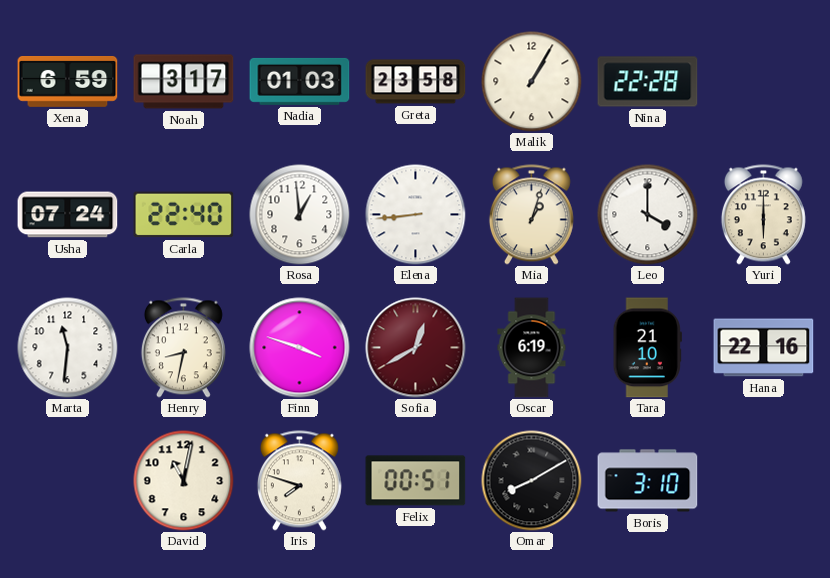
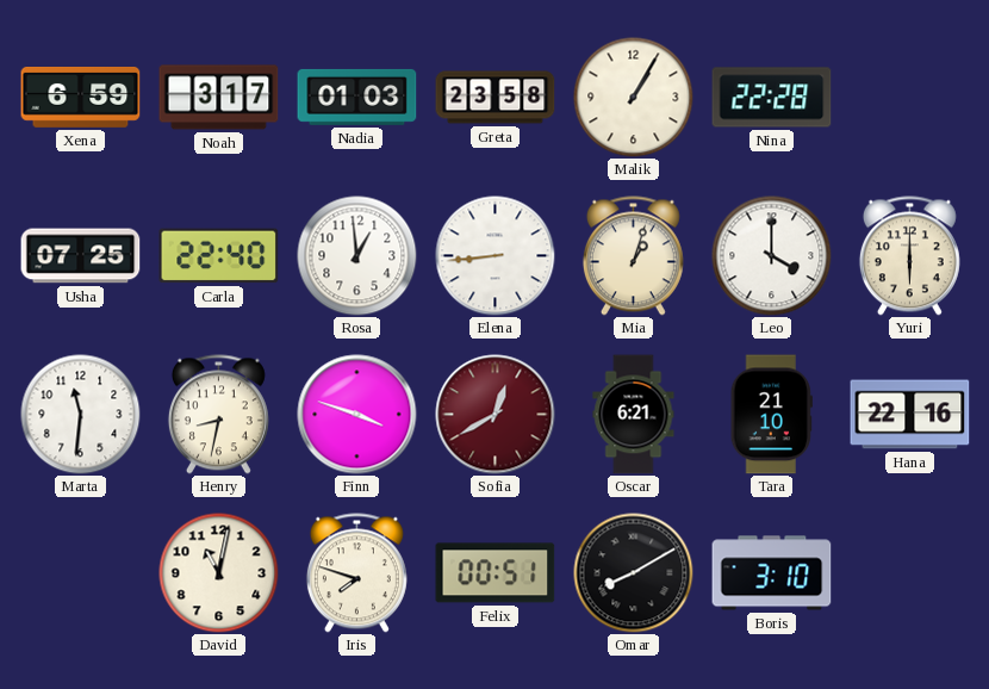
Usha: 07:24 -> 07:25
Oscar: 6:19 -> 6:21
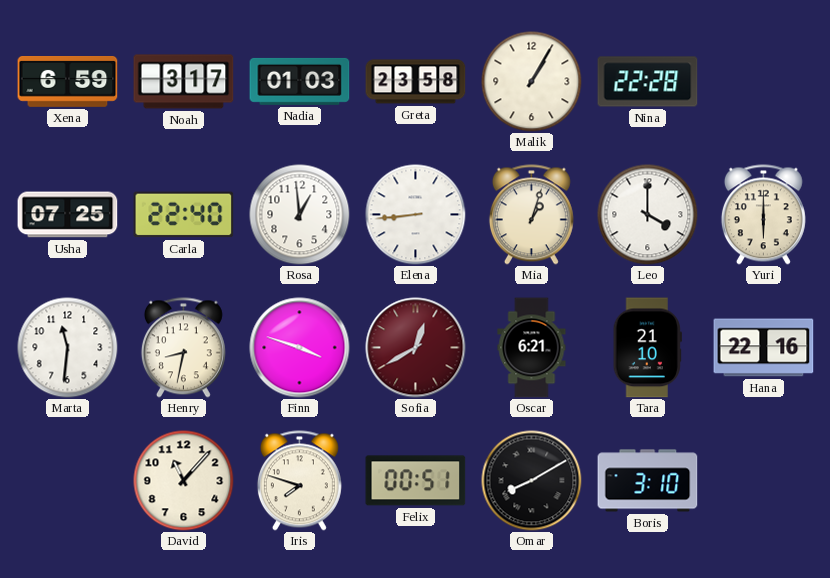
David: 11:02 -> 11:07
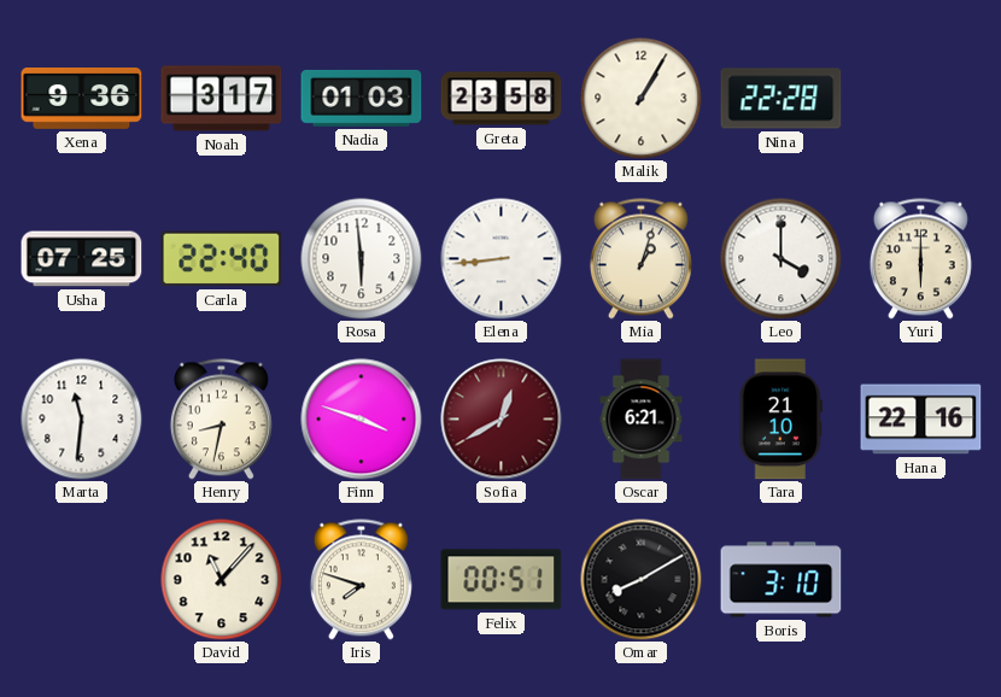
Xena: 6:59 -> 9:36
Rosa: 12:59 -> 5:59
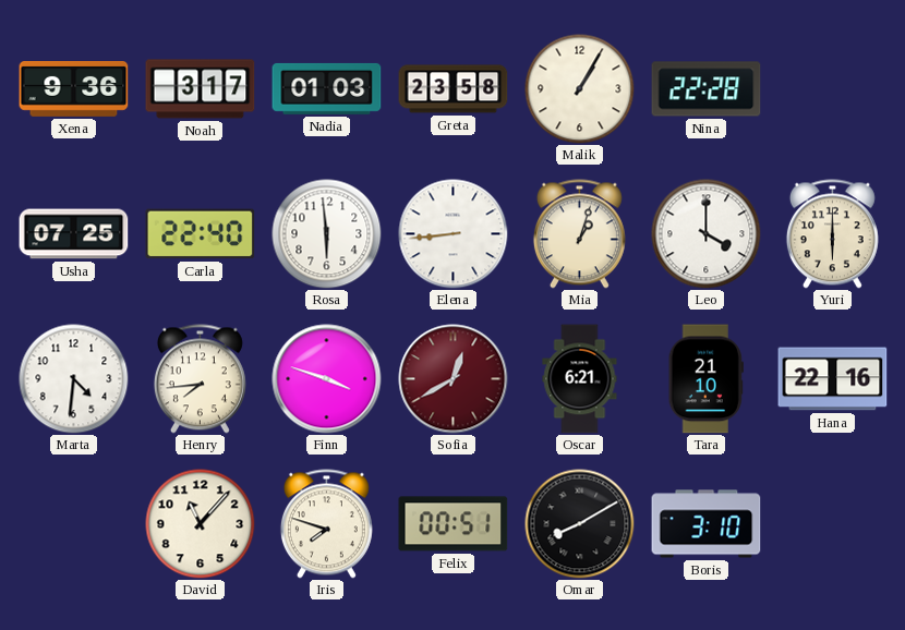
Marta: 11:31 -> 4:31
Henry: 8:32 -> 7:44
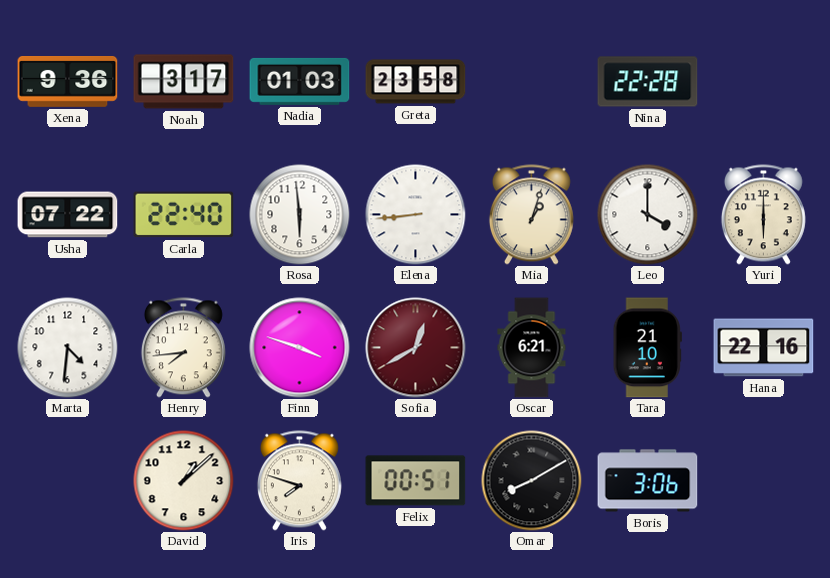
Malik: 1:05 -> none
Usha: 07:25 -> 07:22
David: 11:07 -> 1:08
Boris: 3:10 -> 3:06
